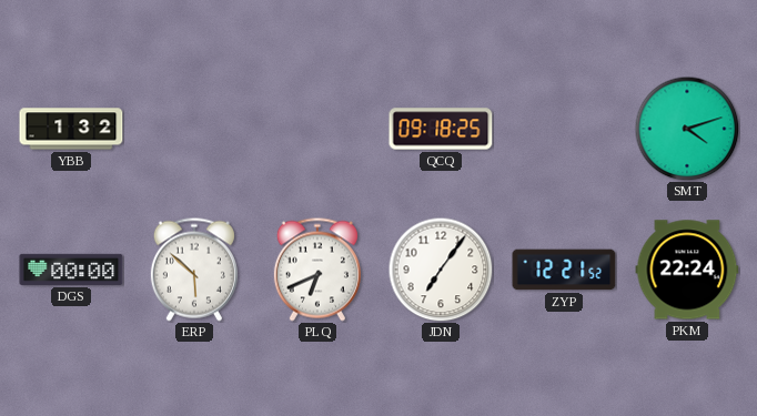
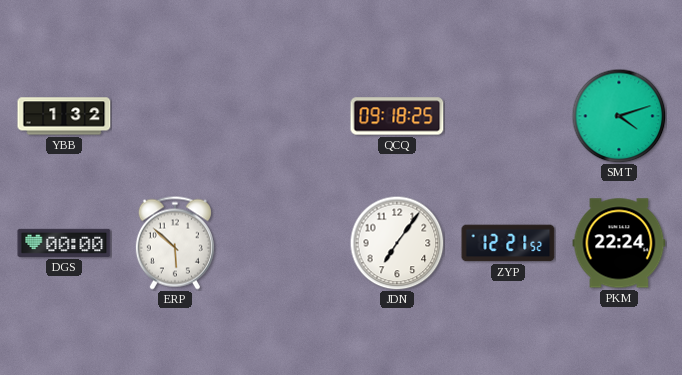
PLQ: 6:41 -> none
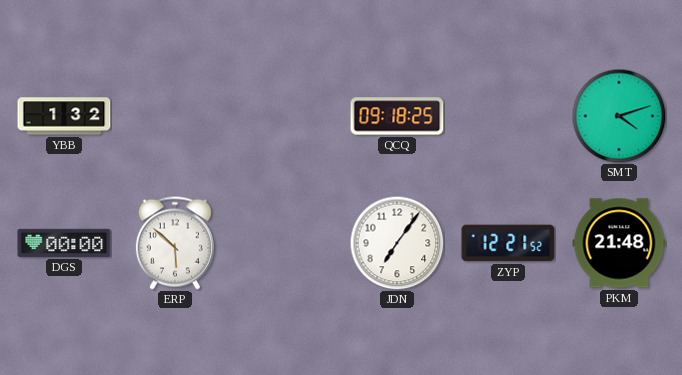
PKM: 22:24 -> 21:48
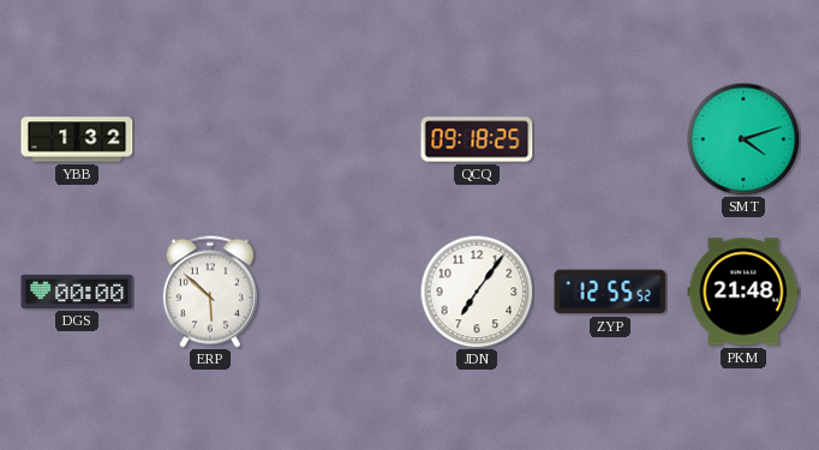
ZYP: 12:21 -> 12:55
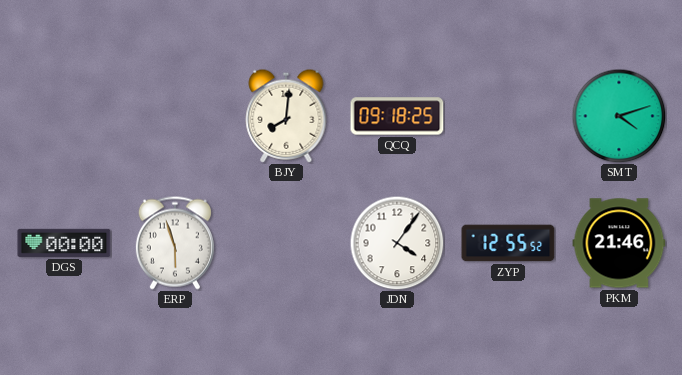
YBB: 1:32 -> none
BJY: none -> 8:01
ERP: 5:52 -> 5:57
JDN: 7:06 -> 4:06
PKM: 21:48 -> 21:46
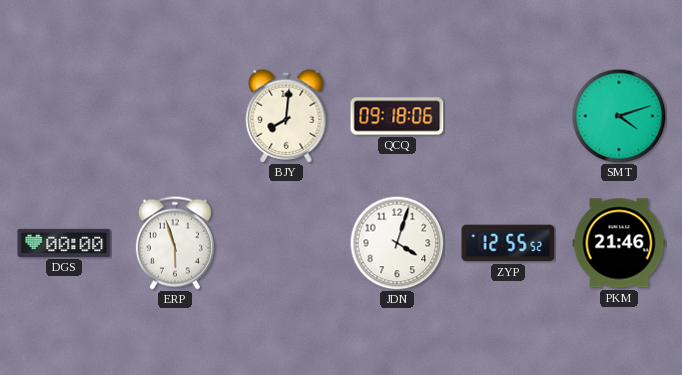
QCQ: 09:18:25 -> 09:18:06
JDN: 4:06 -> 4:03
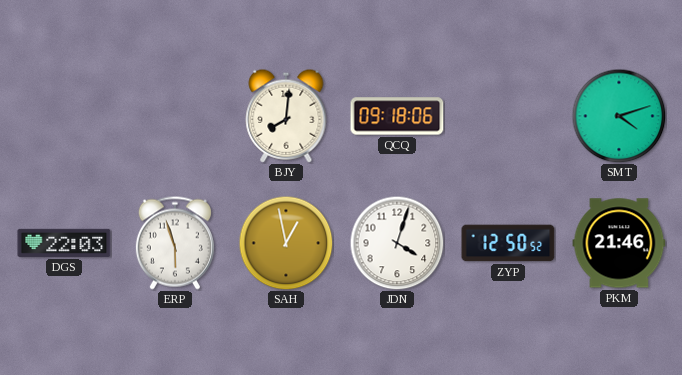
DGS: 00:00 -> 22:03
SAH: none -> 12:58
ZYP: 12:55 -> 12:50
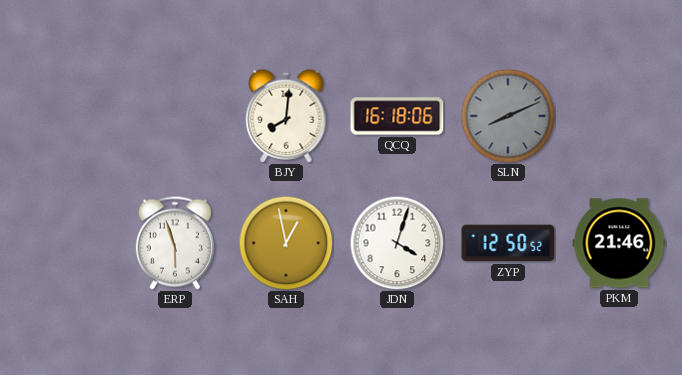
QCQ: 09:18 -> 16:18
SLN: none -> 8:11
SMT: 4:12 -> none
DGS: 22:03 -> none
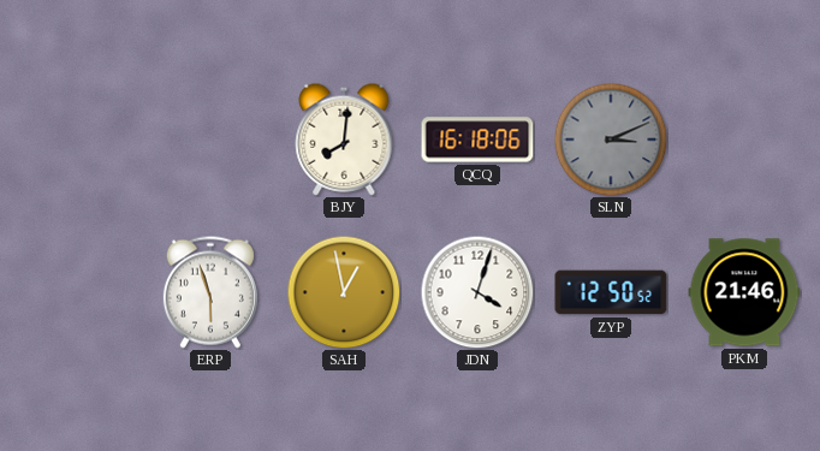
SLN: 8:11 -> 3:11
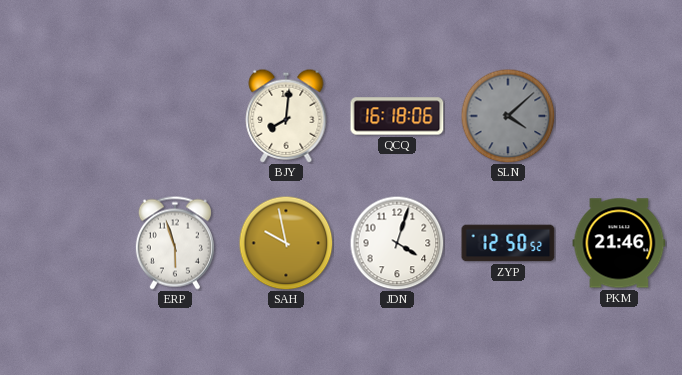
SLN: 3:11 -> 4:08
SAH: 12:58 -> 9:58
